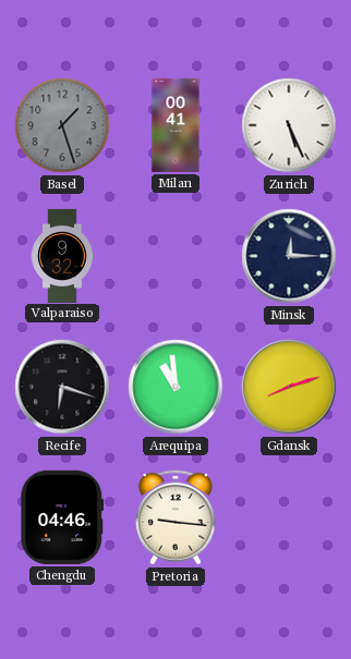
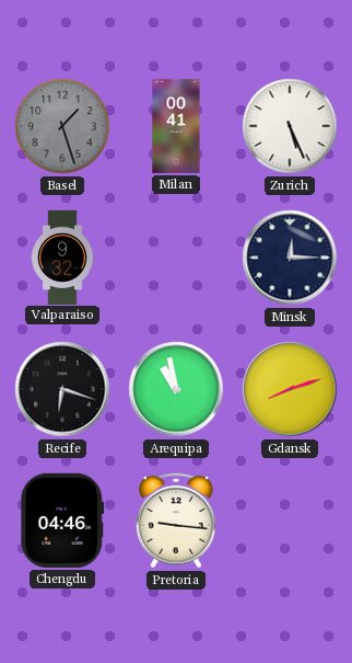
Arequipa: 10:59 -> 10:58
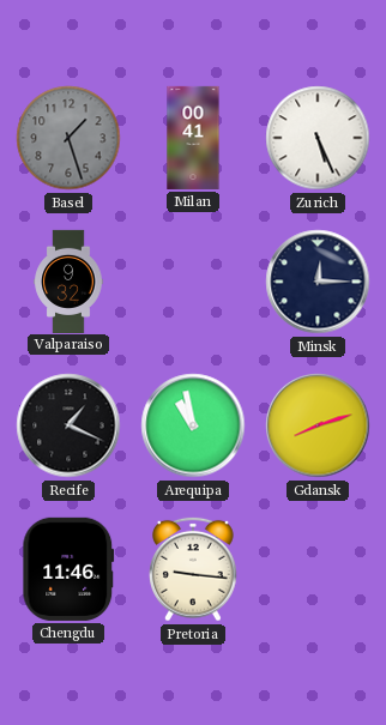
Recife: 6:18 -> 1:19
Chengdu: 04:46 -> 11:46
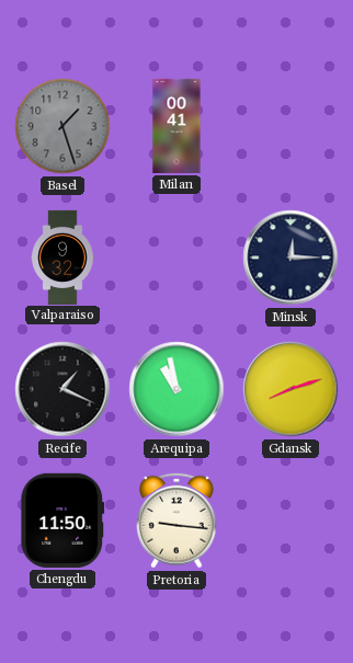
Zurich: 5:26 -> none
Chengdu: 11:46 -> 11:50
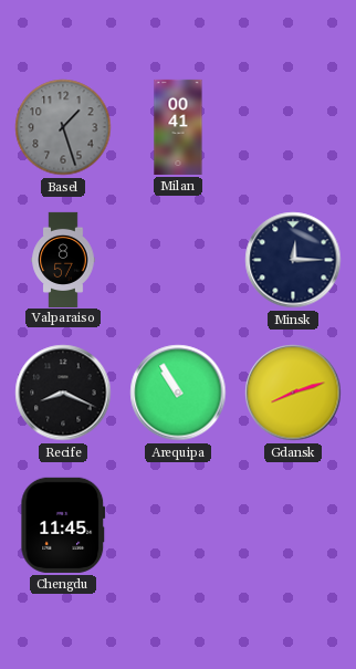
Valparaiso: 9:32 -> 8:57
Recife: 1:19 -> 8:19
Arequipa: 10:58 -> 10:55
Chengdu: 11:50 -> 11:45
Pretoria: 9:16 -> none
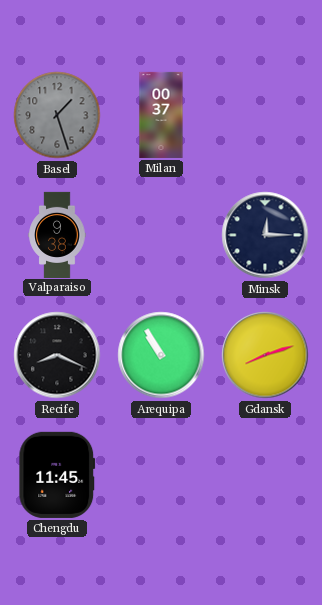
Milan: 00:41 -> 00:37
Valparaiso: 8:57 -> 9:38
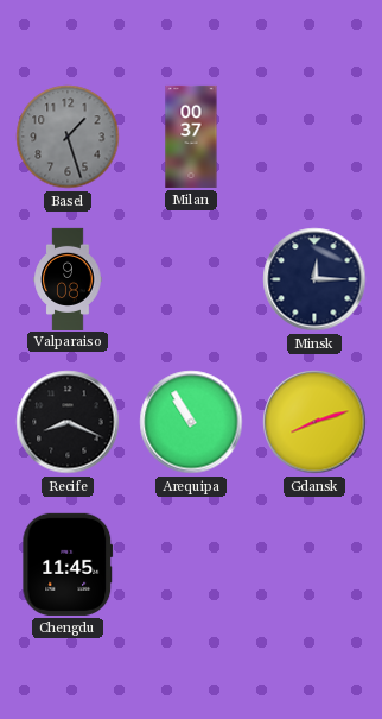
Valparaiso: 9:38 -> 9:08
